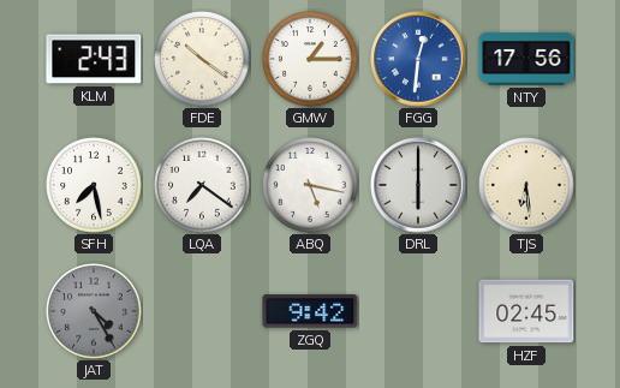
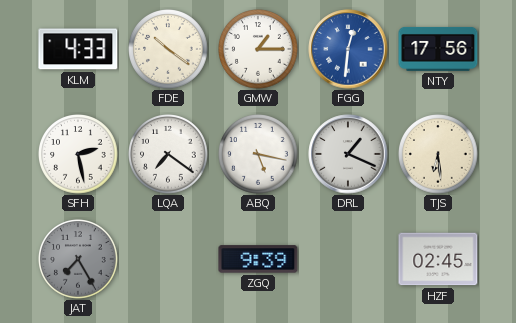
KLM: 2:43 -> 4:33
SFH: 7:28 -> 2:28
DRL: 6:00 -> 1:19
JAT: 4:25 -> 7:25
ZGQ: 9:42 -> 9:39
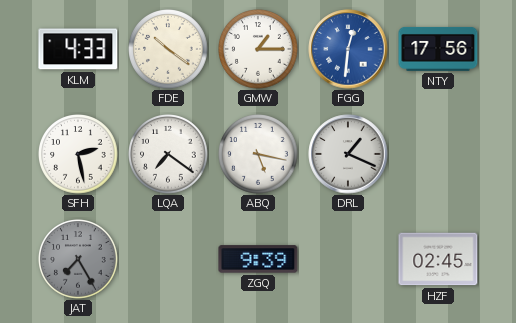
TJS: 6:29 -> none
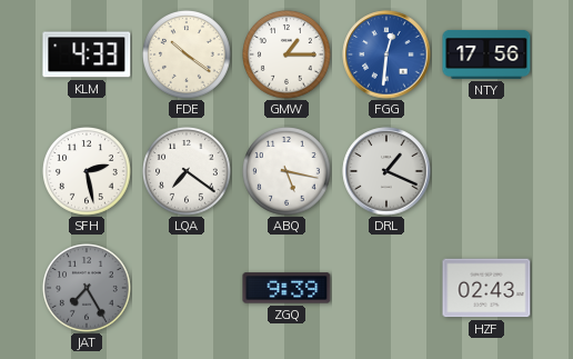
HZF: 02:45 -> 02:43
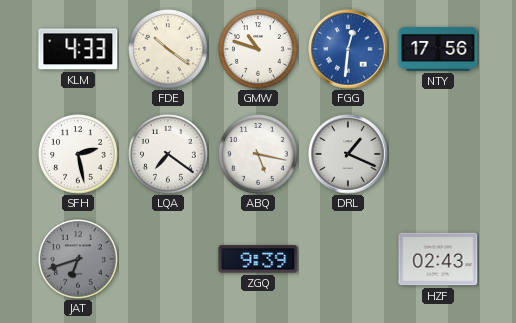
GMW: 1:15 -> 10:48
JAT: 7:25 -> 6:42
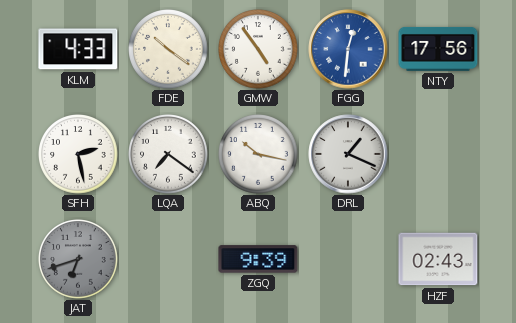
GMW: 10:48 -> 4:54
ABQ: 5:17 -> 10:17
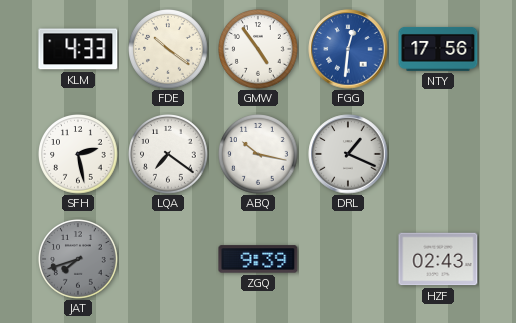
JAT: 6:42 -> 7:42
